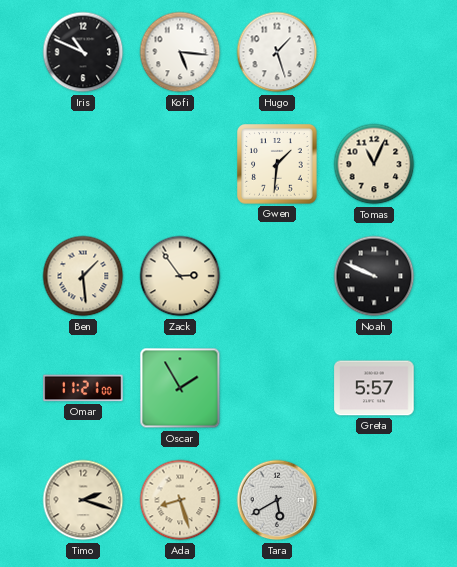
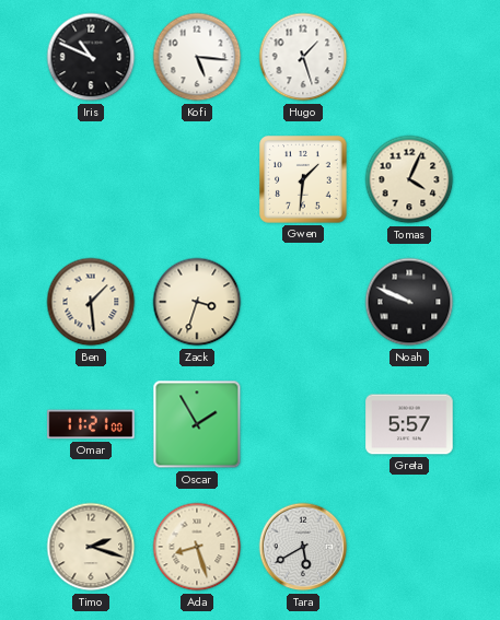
Tomas: 11:04 -> 4:04
Zack: 2:54 -> 3:33
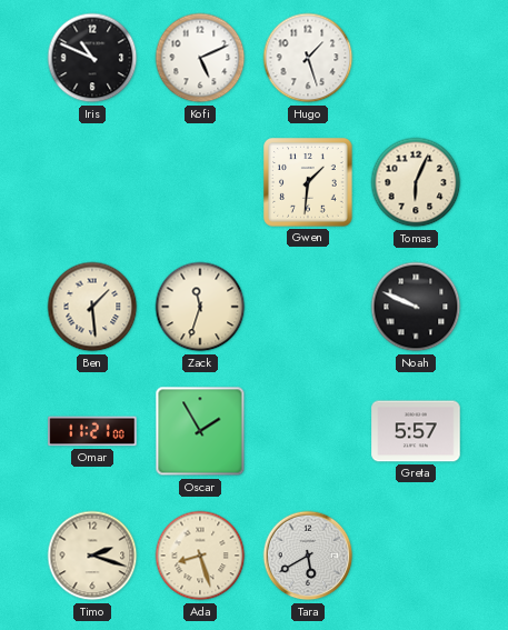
Kofi: 5:16 -> 5:11
Tomas: 4:04 -> 6:04
Zack: 3:33 -> 11:33
